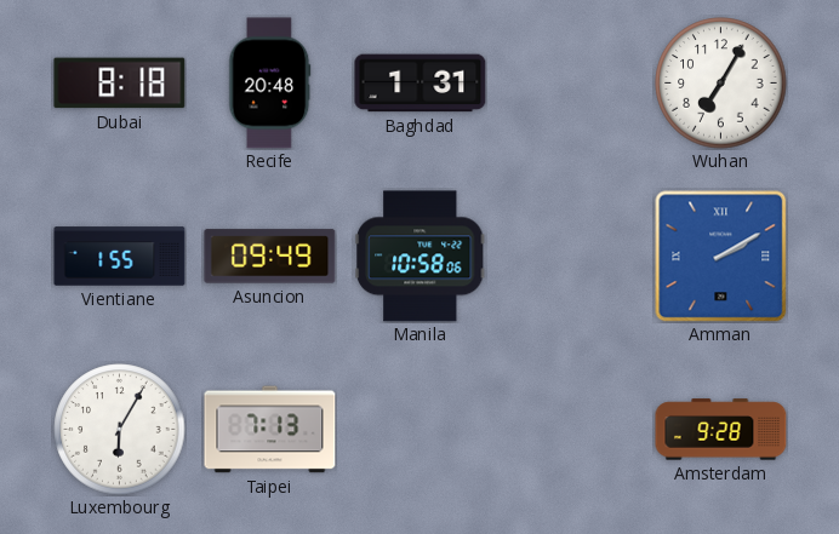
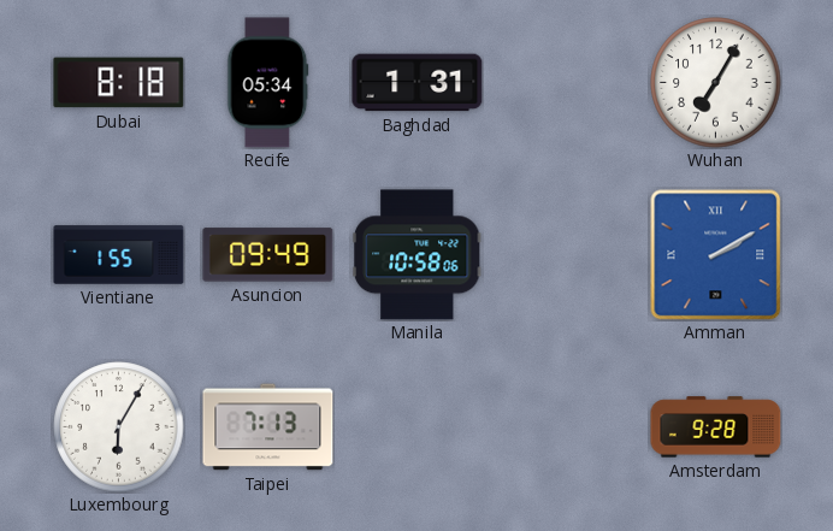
Recife: 20:48 -> 05:34
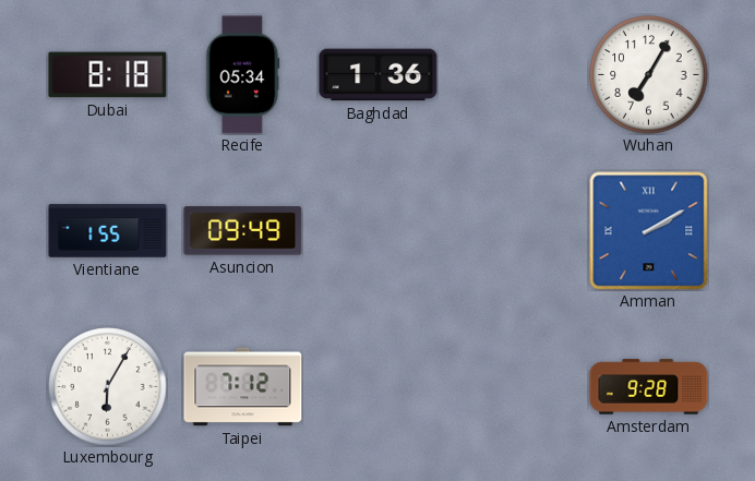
Baghdad: 1:31 -> 1:36
Manila: 10:58 -> none
Taipei: 7:13 -> 7:12
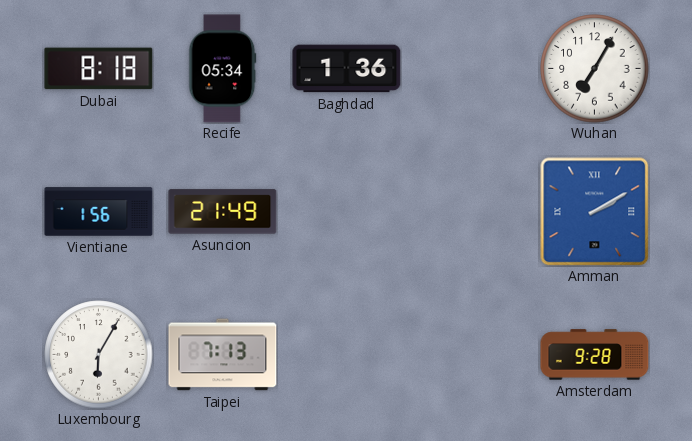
Vientiane: 1:55 -> 1:56
Asuncion: 09:49 -> 21:49
Taipei: 7:12 -> 7:13
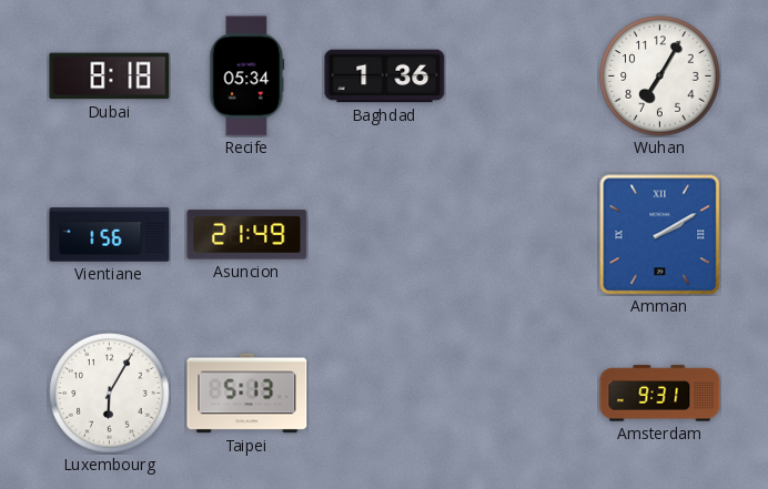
Taipei: 7:13 -> 5:13
Amsterdam: 9:28 -> 9:31
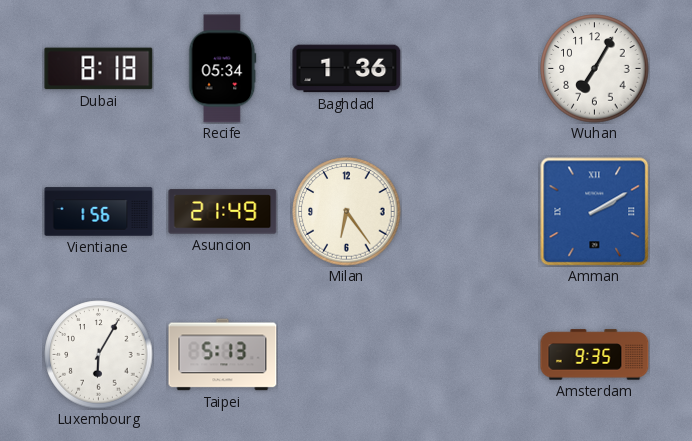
Milan: none -> 6:24
Amsterdam: 9:31 -> 9:35
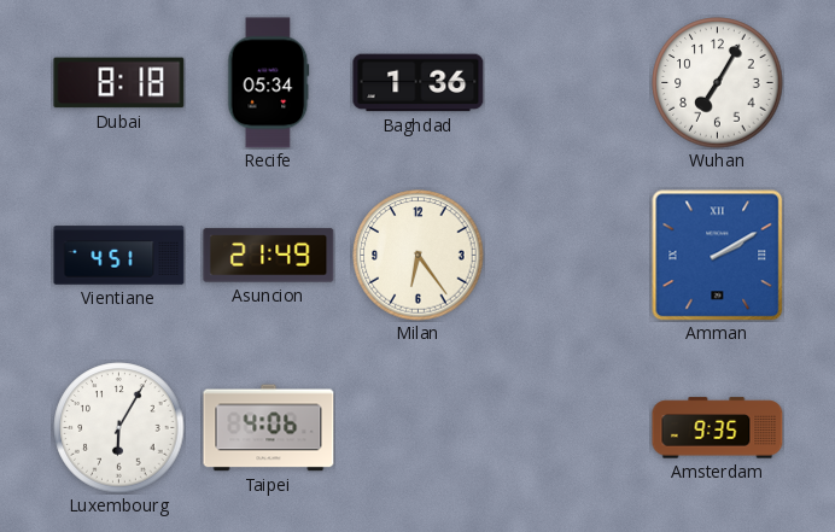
Vientiane: 1:56 -> 4:51
Taipei: 5:13 -> 4:06
